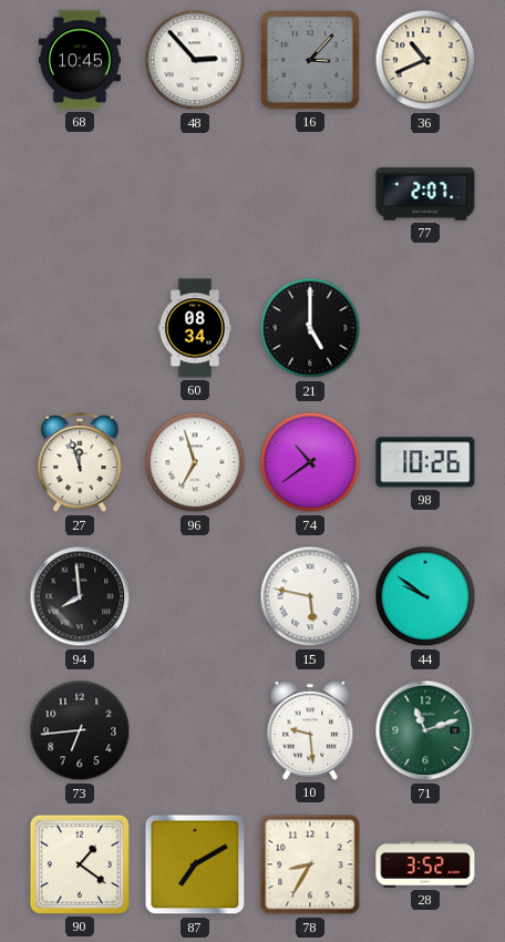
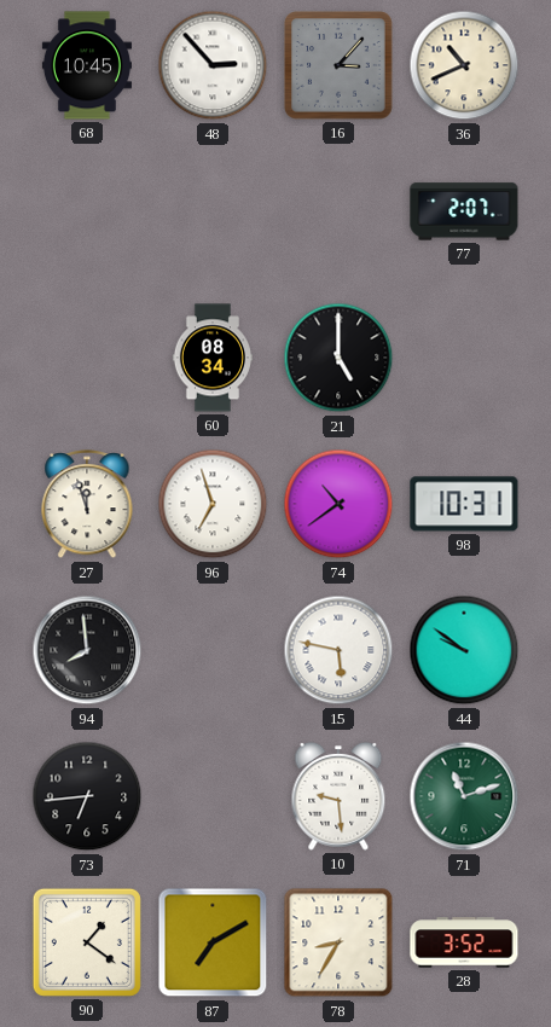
98: 10:26 -> 10:31
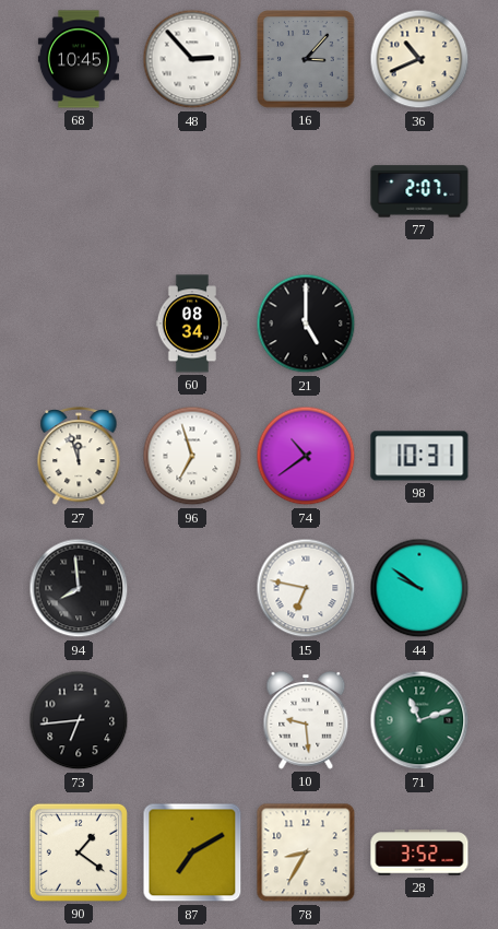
15: 5:47 -> 6:47
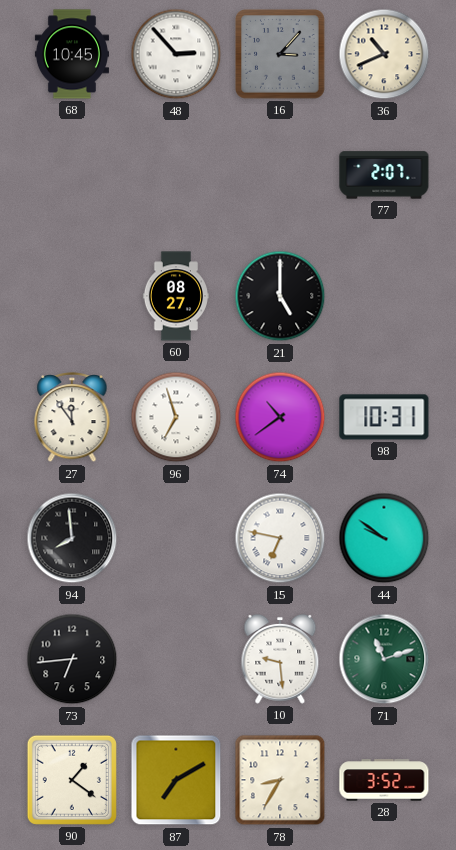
60: 08:34 -> 08:27
27: 11:57 -> 11:54
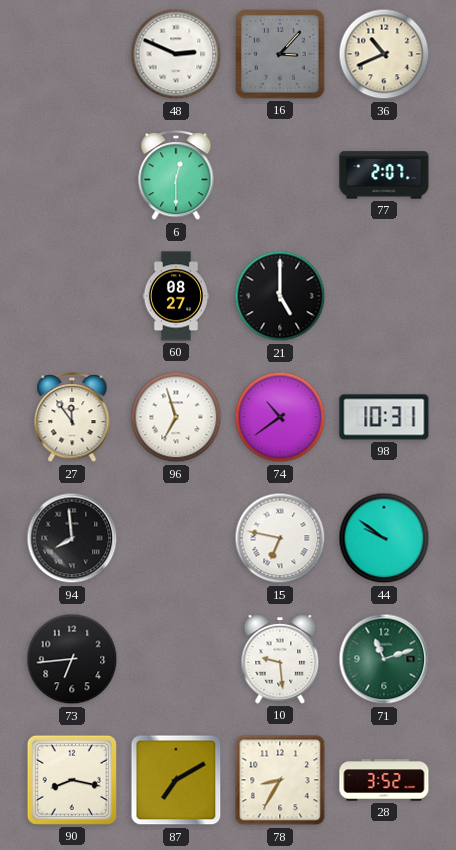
68: 10:45 -> none
48: 2:53 -> 2:49
6: none -> 12:30
90: 1:21 -> 8:17
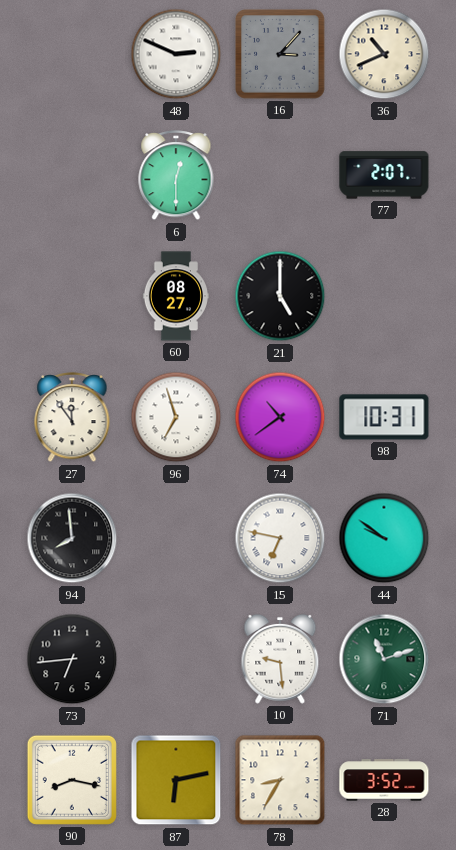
87: 7:10 -> 6:13
